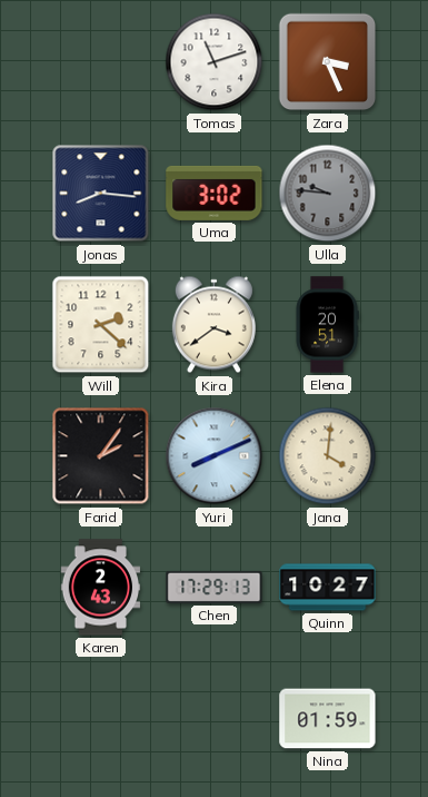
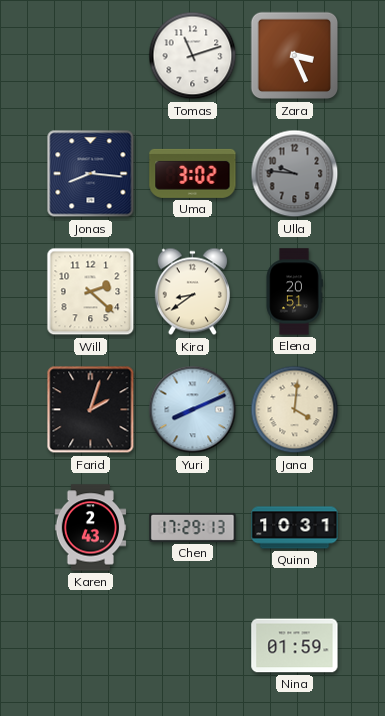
Kira: 3:39 -> 8:39
Farid: 2:06 -> 2:03
Quinn: 10:27 -> 10:31
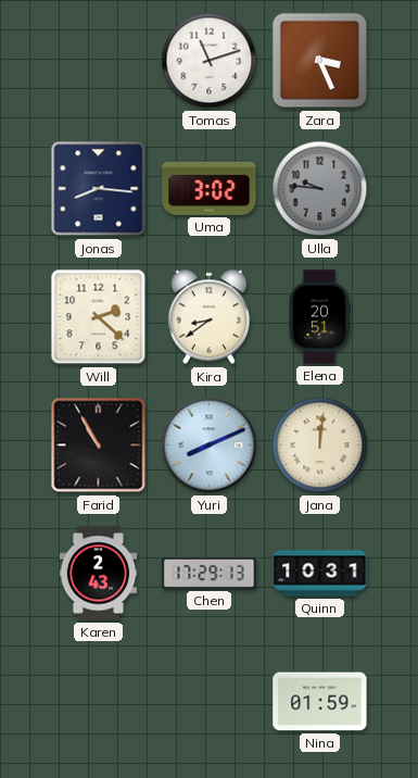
Farid: 2:03 -> 10:55
Jana: 4:01 -> 12:01
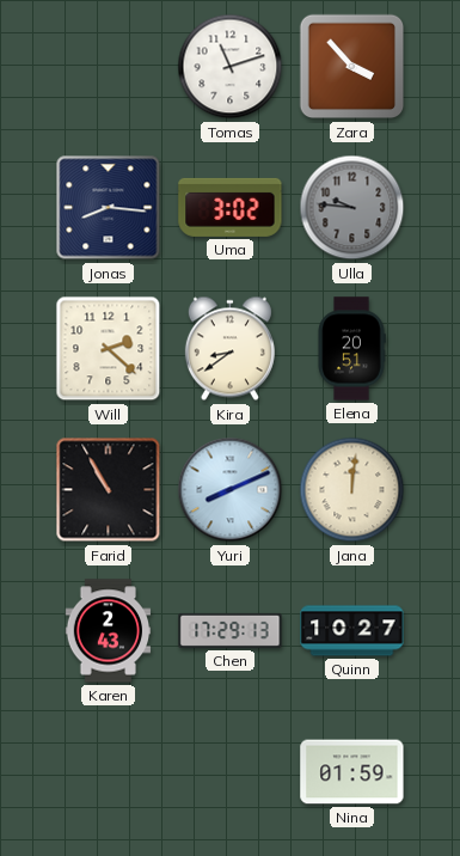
Zara: 3:26 -> 3:53
Quinn: 10:31 -> 10:27
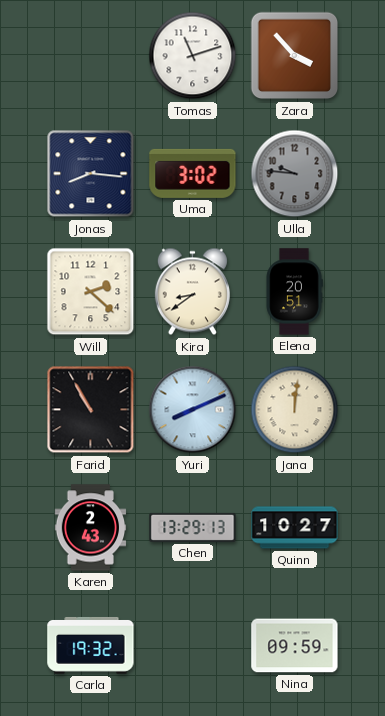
Chen: 17:29 -> 13:29
Carla: none -> 19:32
Nina: 01:59 -> 09:59
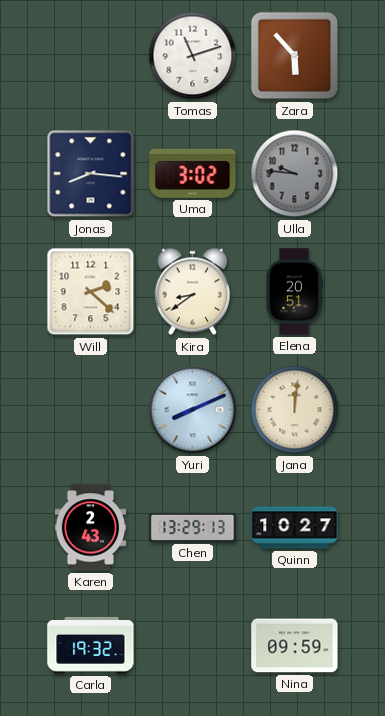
Zara: 3:53 -> 5:53
Farid: 10:55 -> none
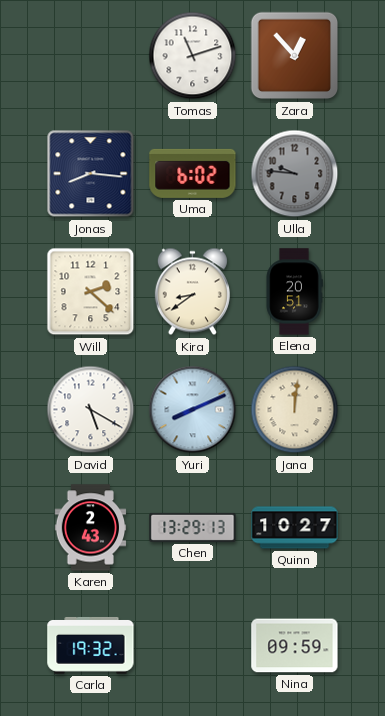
Zara: 5:53 -> 12:53
Uma: 3:02 -> 6:02
David: none -> 5:20
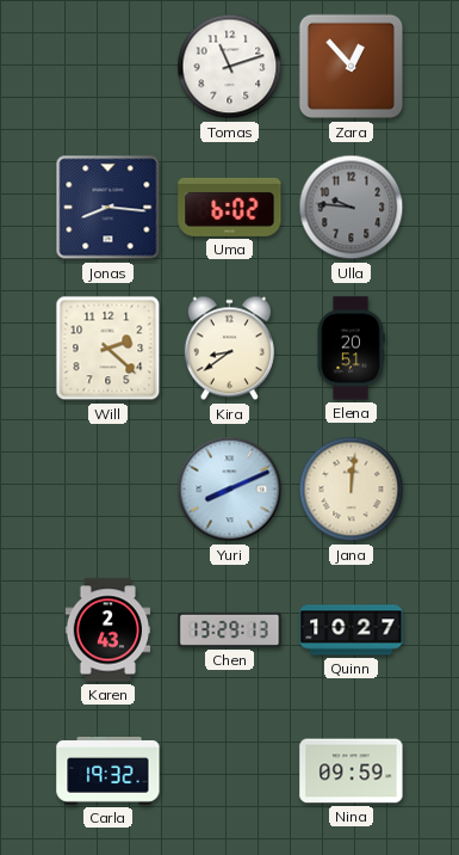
David: 5:20 -> none
